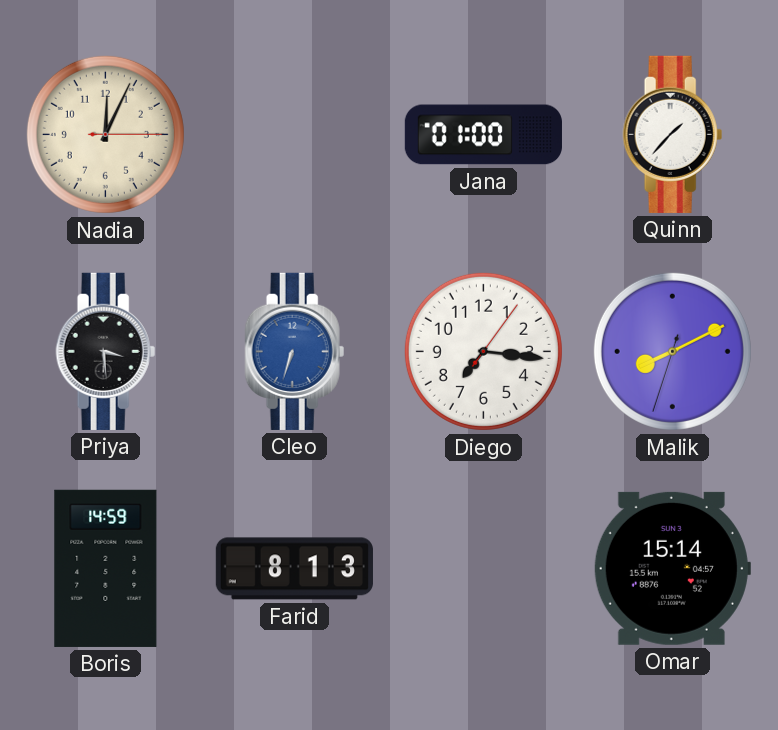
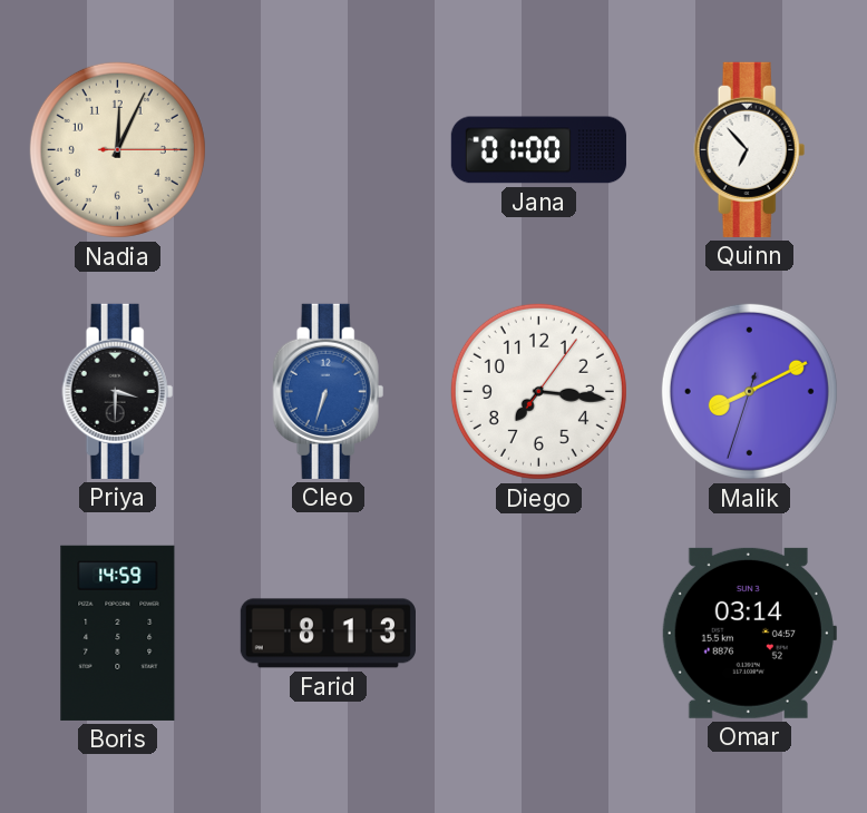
Quinn: 1:37 -> 6:53
Priya: 3:29 -> 3:30
Omar: 15:14 -> 03:14
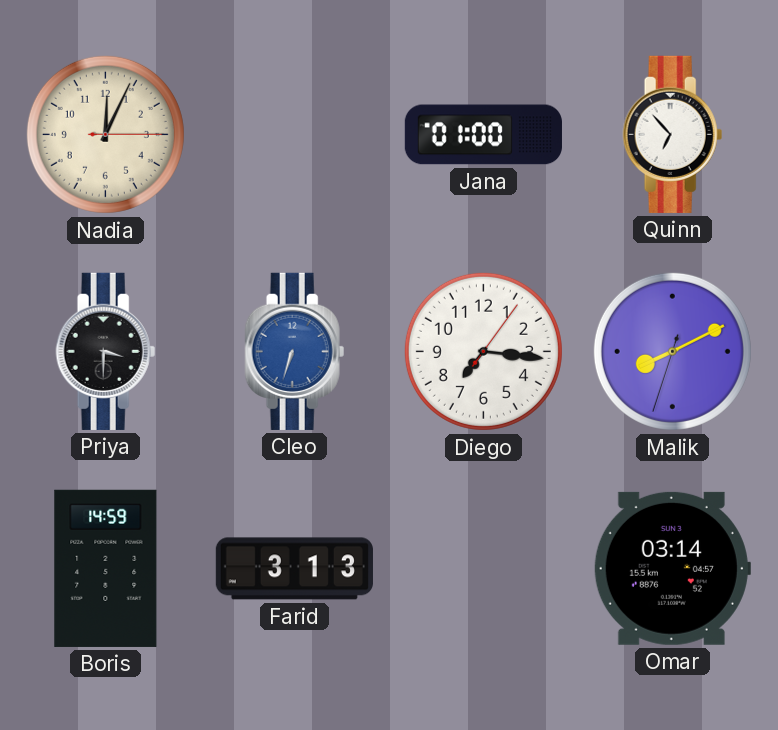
Farid: 8:13 -> 3:13
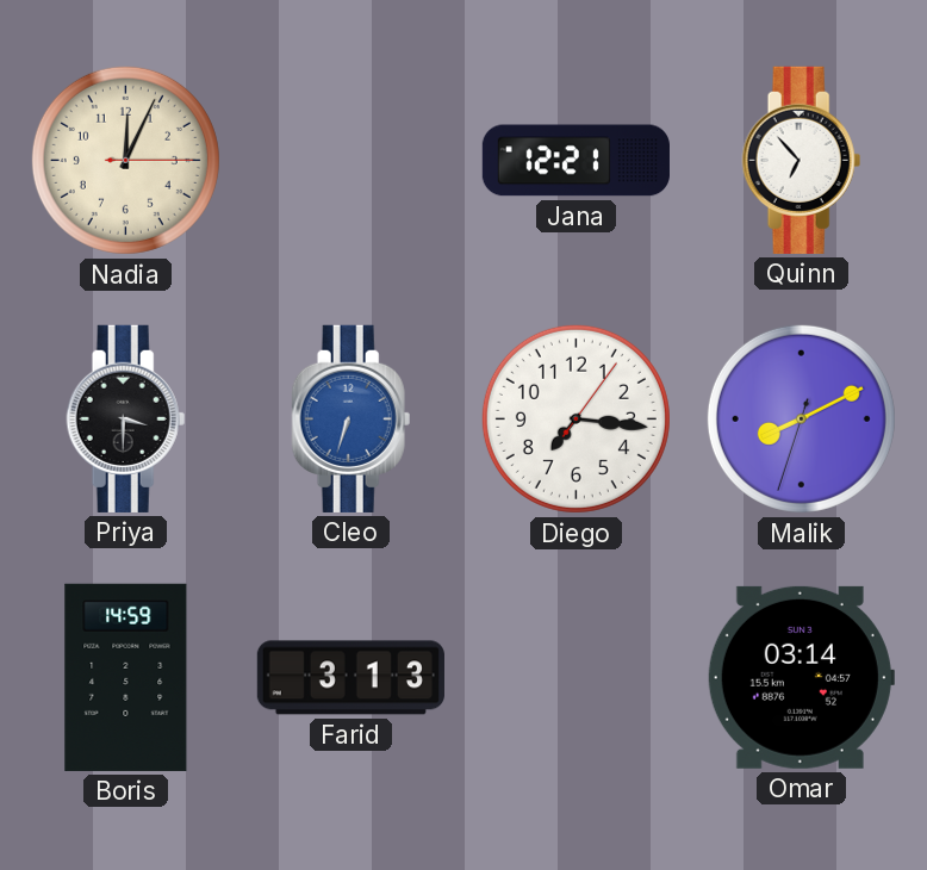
Jana: 01:00 -> 12:21
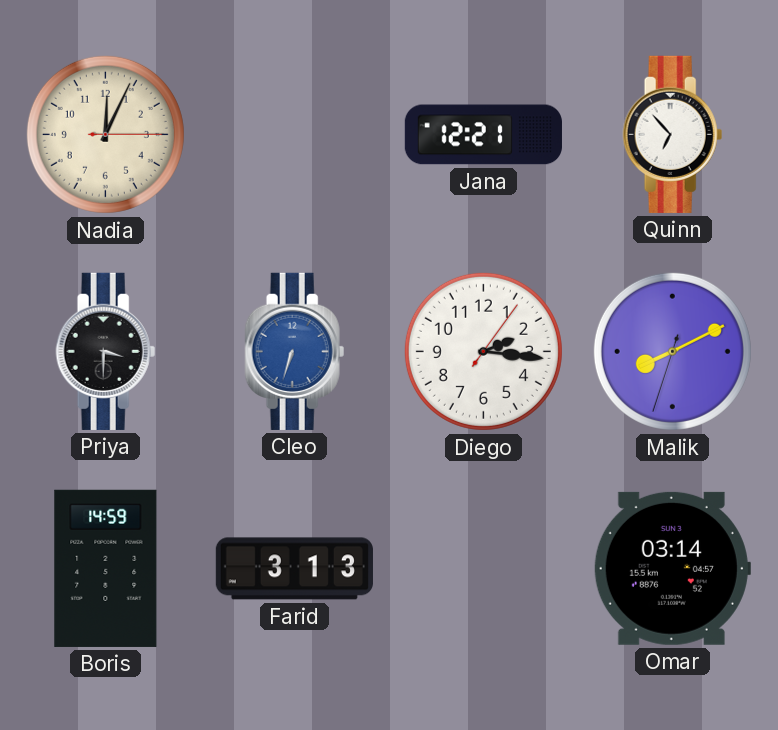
Diego: 7:16 -> 2:16
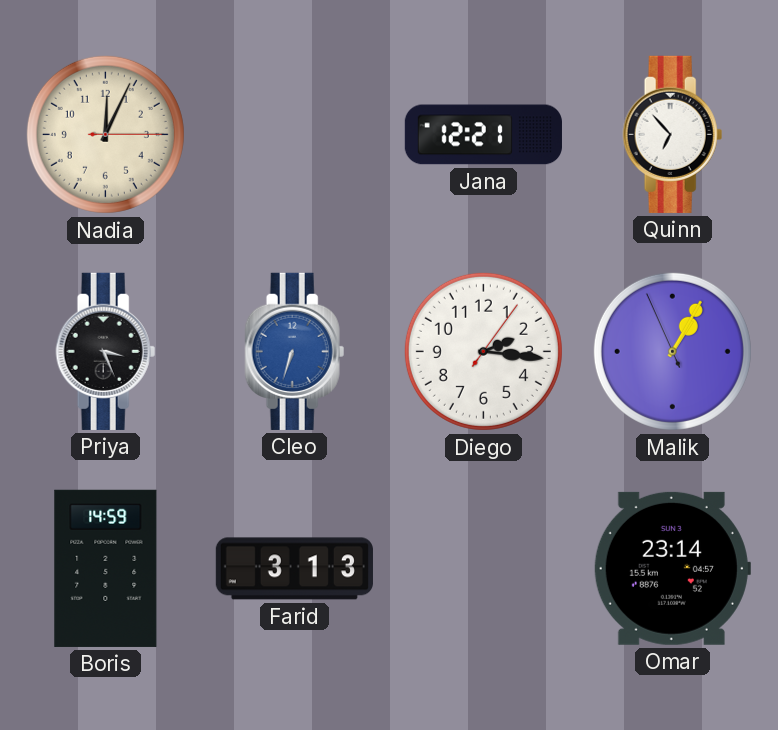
Priya: 3:30 -> 3:26
Malik: 8:10 -> 1:04
Omar: 03:14 -> 23:14
